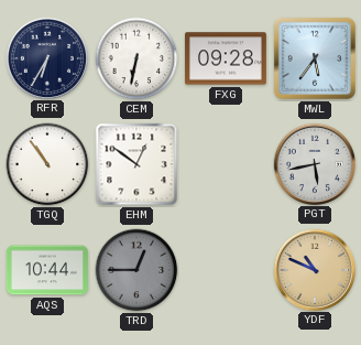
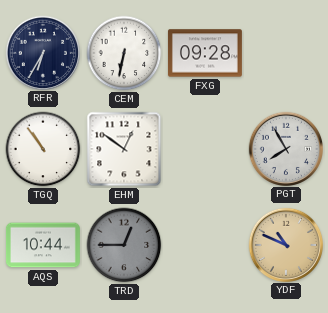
MWL: 5:36 -> none
PGT: 5:43 -> 7:55
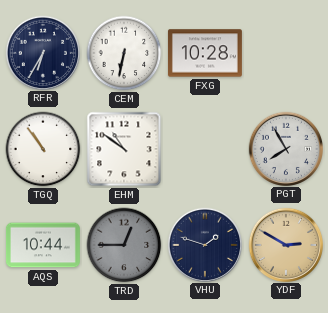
FXG: 09:28 -> 10:28
EHM: 12:51 -> 10:51
VHU: none -> 1:48
YDF: 10:49 -> 2:50
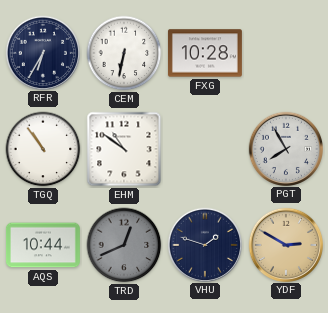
TRD: 12:45 -> 12:41
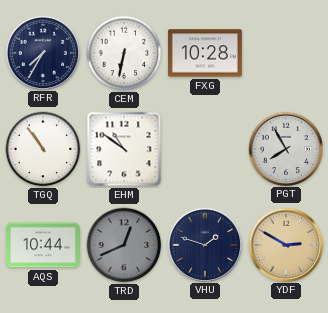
RFR: 6:35 -> 7:35
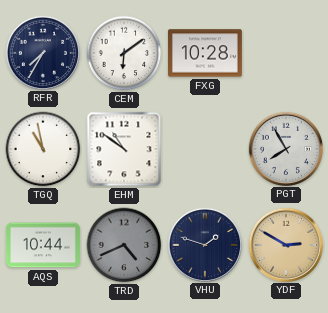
CEM: 6:32 -> 6:09
TGQ: 10:54 -> 10:58
TRD: 12:41 -> 4:41
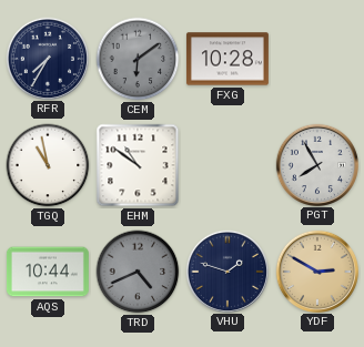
CEM dial: white -> grey
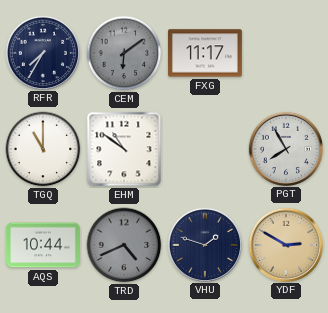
FXG: 10:28 -> 11:17
TGQ: 10:58 -> 11:00
